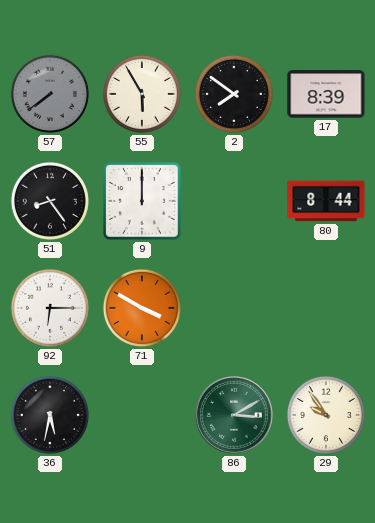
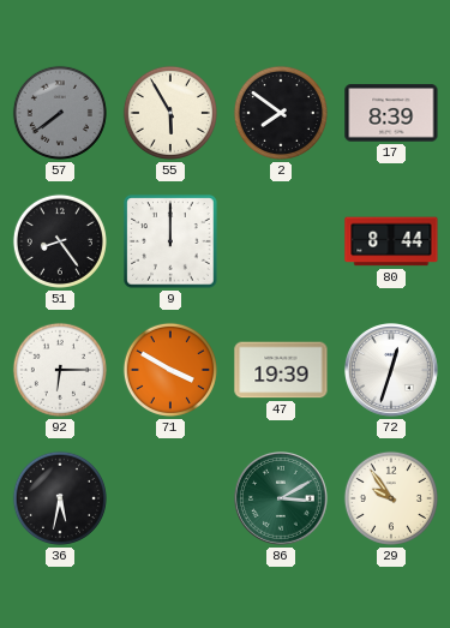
47: none -> 19:39
72: none -> 12:33
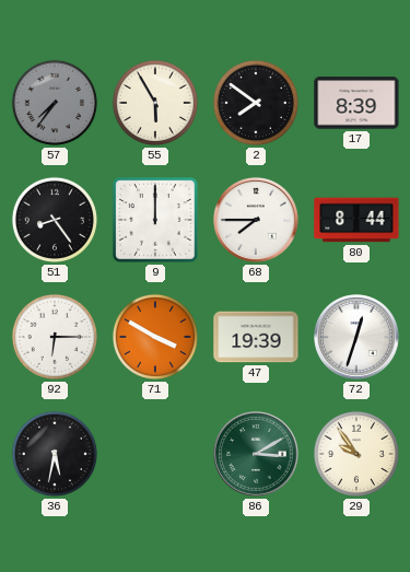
57: 7:39 -> 7:36
68: none -> 7:45
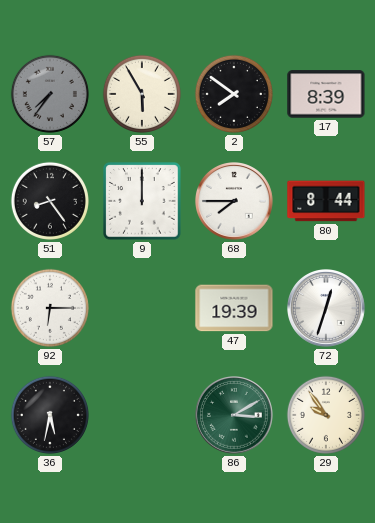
71: 3:50 -> none
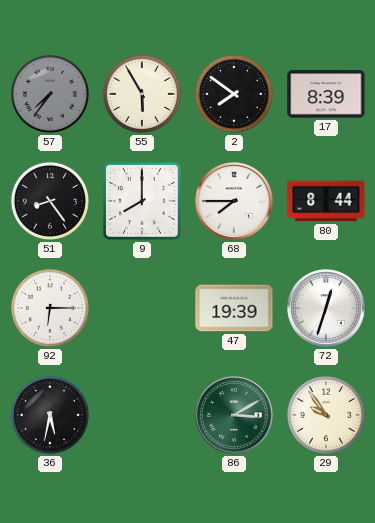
9: 12:00 -> 8:00
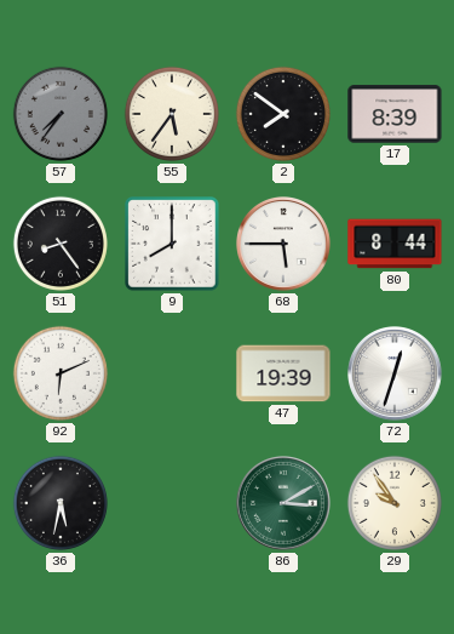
55: 5:55 -> 5:36
68: 7:45 -> 5:45
92: 6:15 -> 6:11
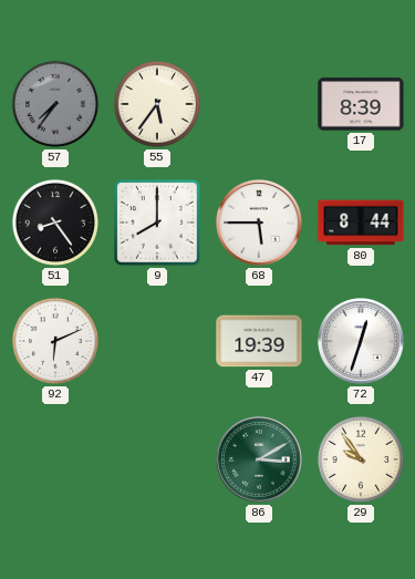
2: 7:51 -> none
36: 5:32 -> none
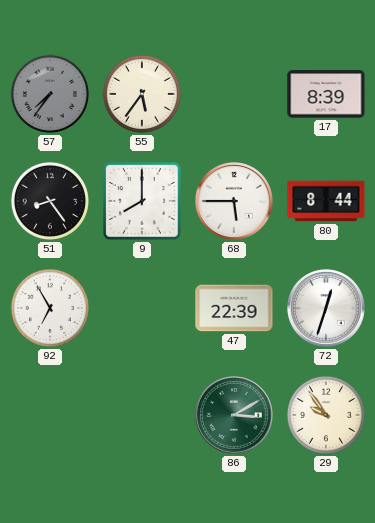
92: 6:11 -> 6:55
47: 19:39 -> 22:39
